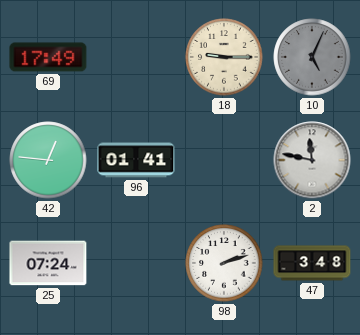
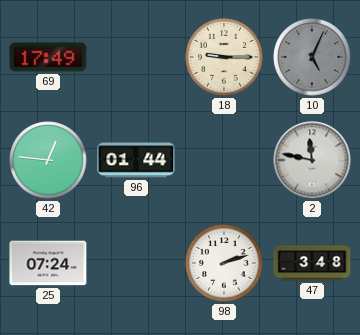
96: 01:41 -> 01:44
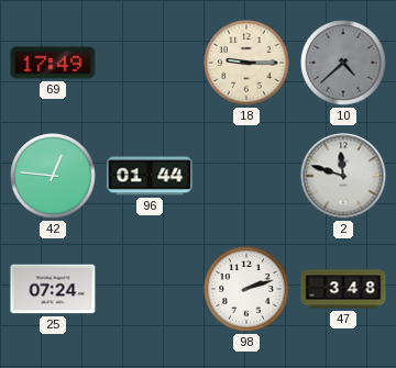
10: 5:04 -> 4:38
2: 11:47 -> 11:48
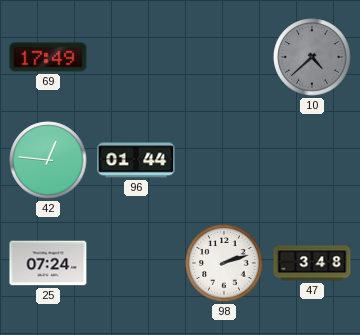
18: 9:15 -> none
2: 11:48 -> none
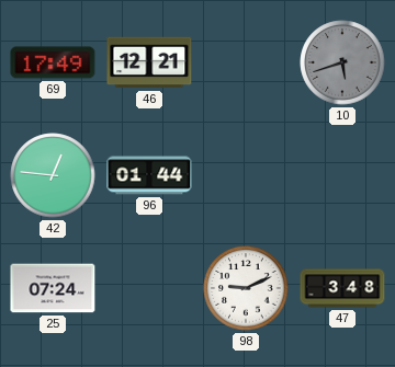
46: none -> 12:21
10: 4:38 -> 5:42
98: 2:12 -> 9:11
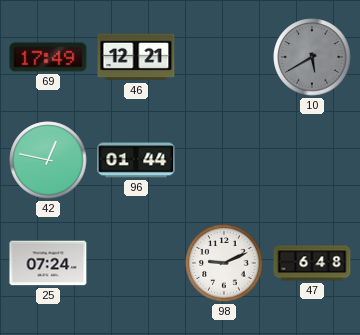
10: 5:42 -> 5:40
42: 12:46 -> 12:47
47: 3:48 -> 6:48
